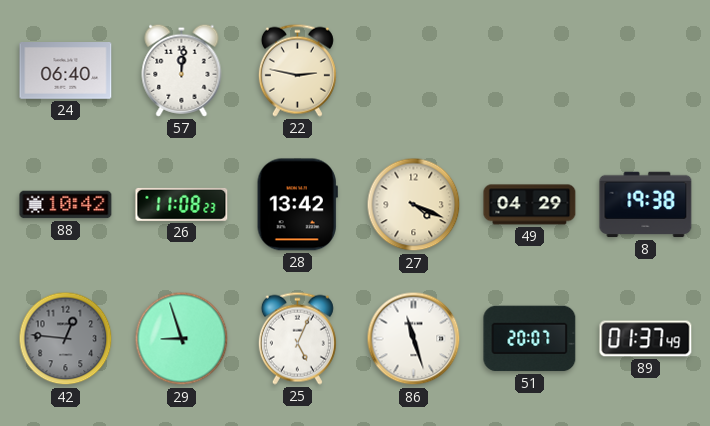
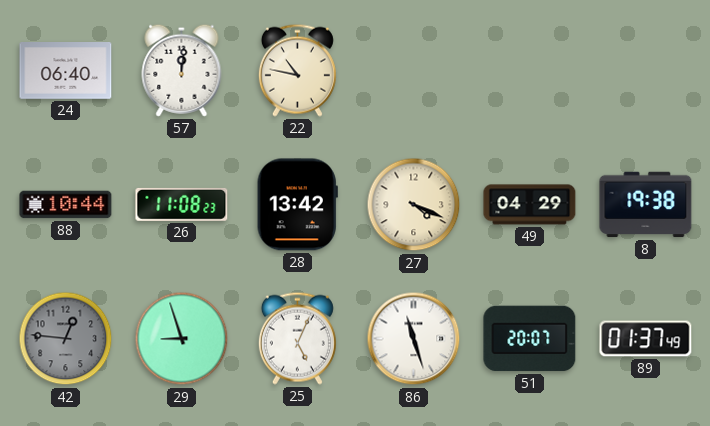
22: 2:47 -> 10:47
88: 10:42 -> 10:44
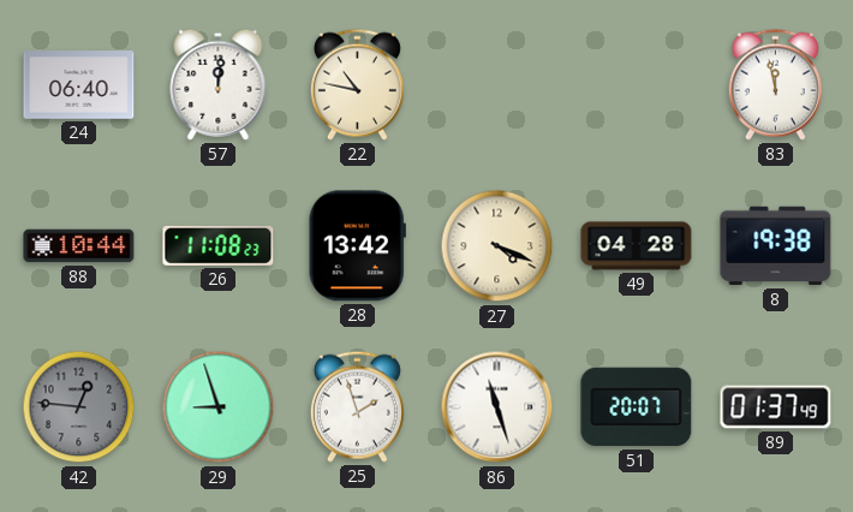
83: none -> 11:58
49: 04:29 -> 04:28
25: 5:04 -> 1:57
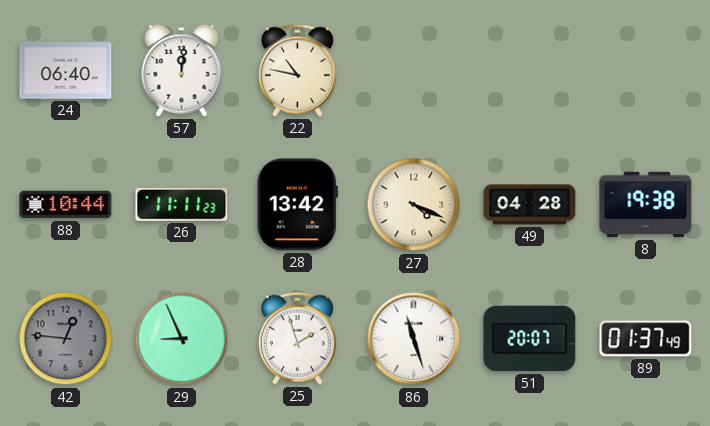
83: 11:58 -> none
26: 11:08 -> 11:11
29: 8:57 -> 8:56
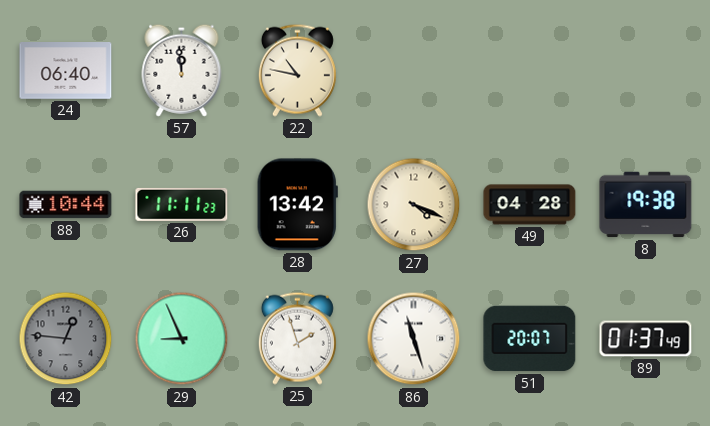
57: 12:01 -> 11:59
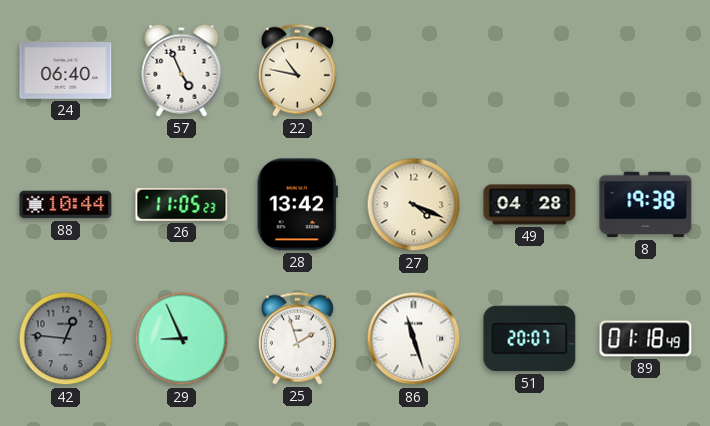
57: 11:59 -> 4:56
26: 11:11 -> 11:05
89: 01:37 -> 01:18
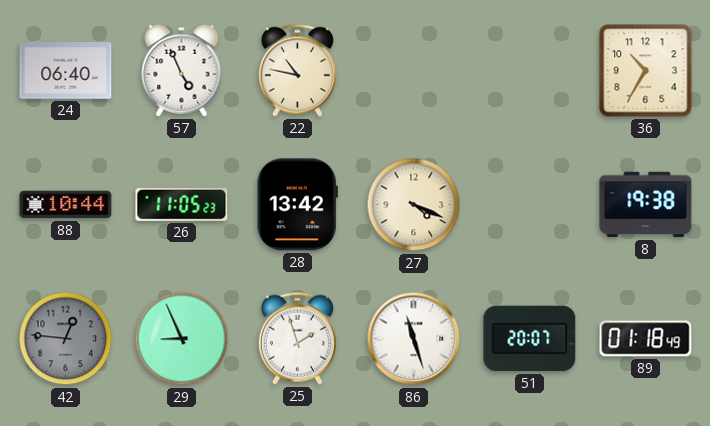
36: none -> 10:35
49: 04:28 -> none
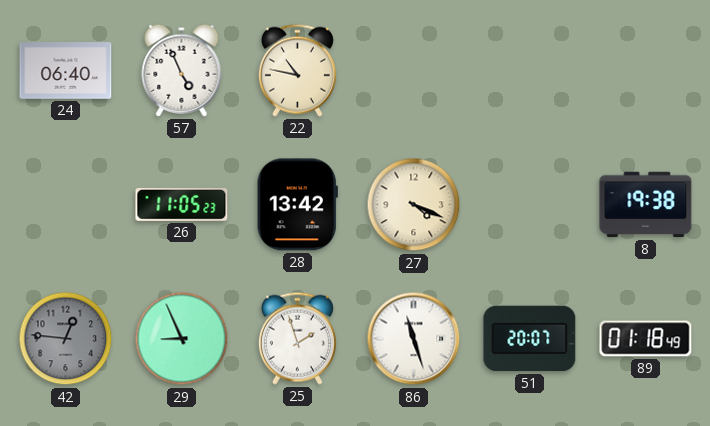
36: 10:35 -> none
88: 10:44 -> none
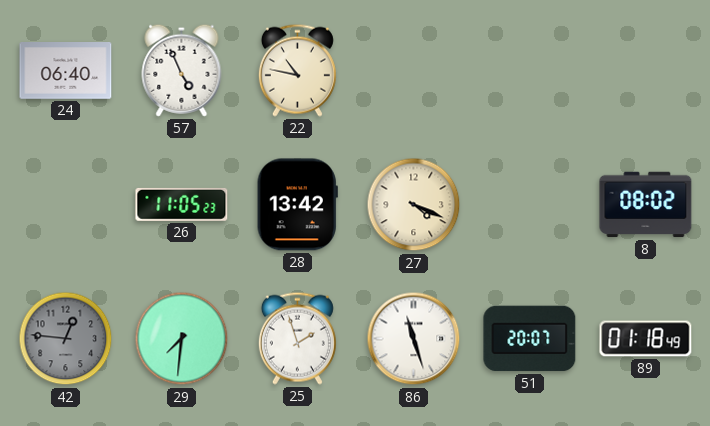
8: 19:38 -> 08:02
29: 8:56 -> 7:31
